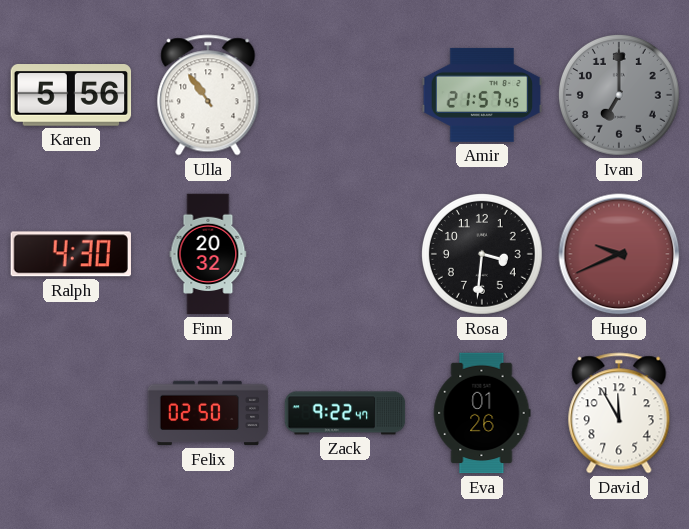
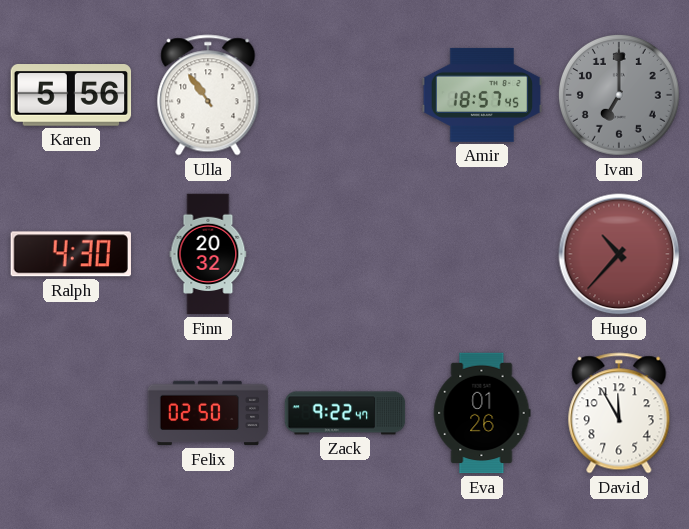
Amir: 21:57 -> 18:57
Rosa: 3:31 -> none
Hugo: 9:41 -> 10:37
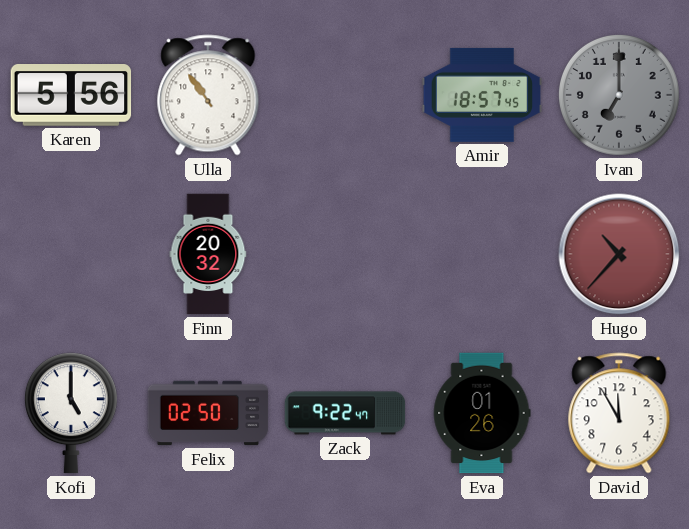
Ralph: 4:30 -> none
Kofi: none -> 5:00
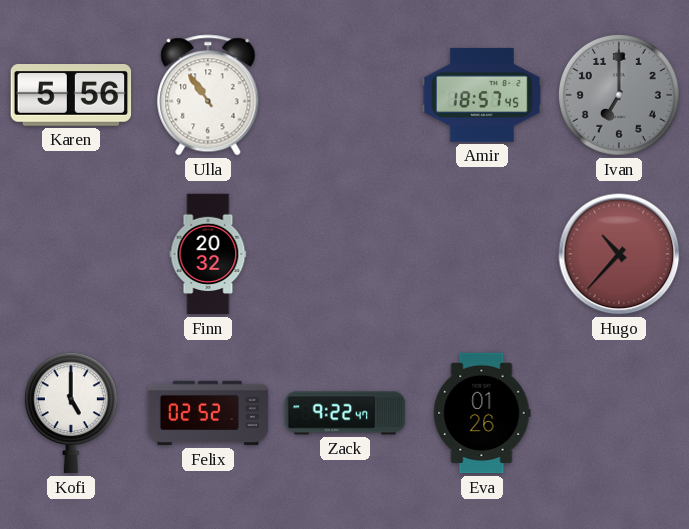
Felix: 02:50 -> 02:52
David: 11:55 -> none
